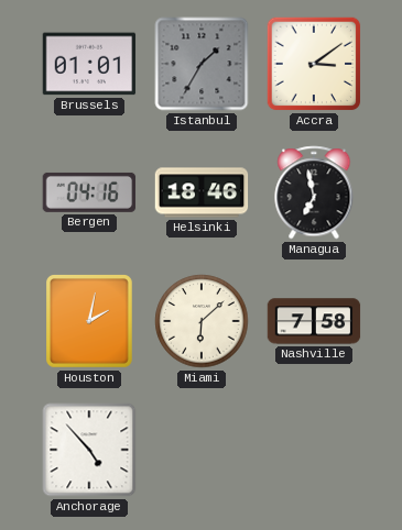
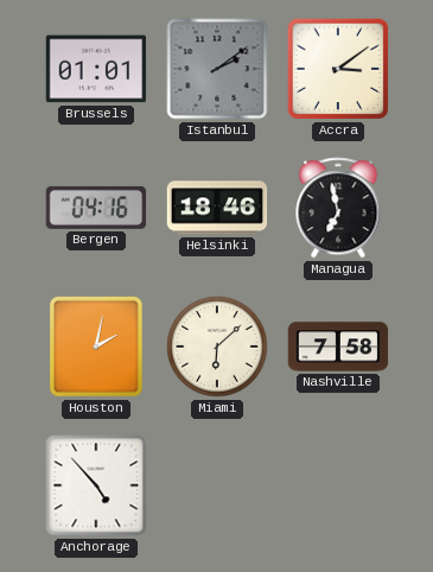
Istanbul: 1:35 -> 2:09
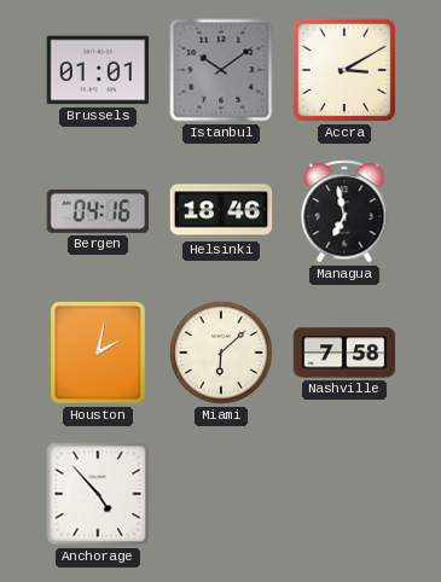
Istanbul: 2:09 -> 10:09
Accra: 3:09 -> 3:10
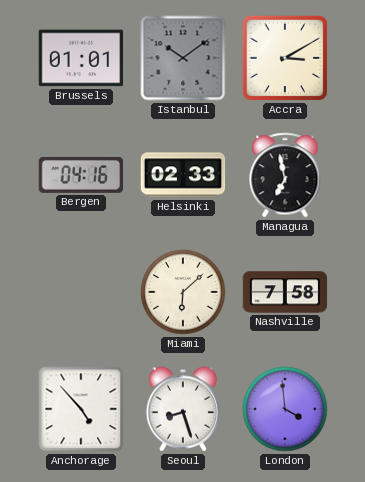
Helsinki: 18:46 -> 02:33
Houston: 2:02 -> none
Seoul: none -> 8:27
London: none -> 3:59
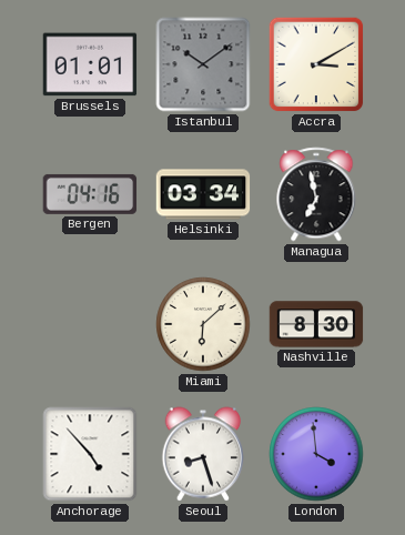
Helsinki: 02:33 -> 03:34
Nashville: 7:58 -> 8:30
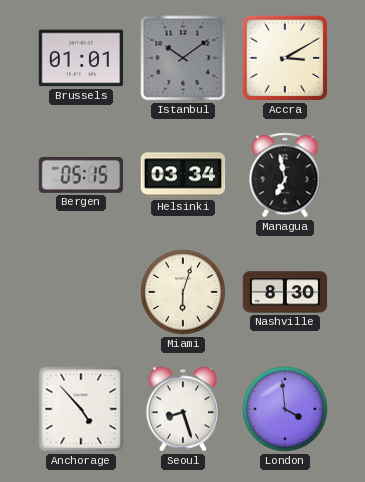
Bergen: 04:16 -> 05:15
Miami: 6:08 -> 6:03
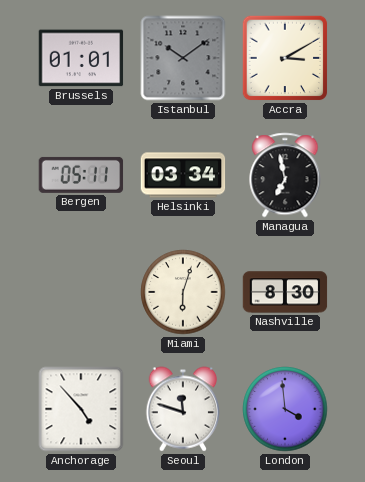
Bergen: 05:15 -> 05:11
Seoul: 8:27 -> 11:48
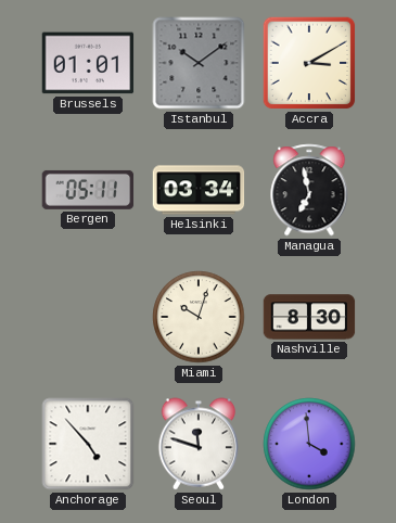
Miami: 6:03 -> 10:03
